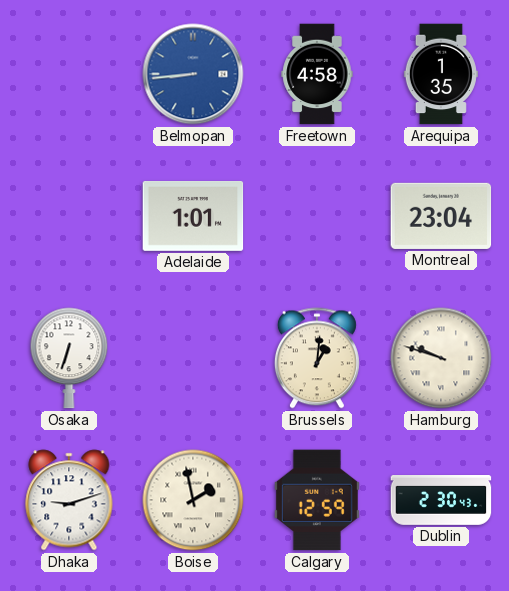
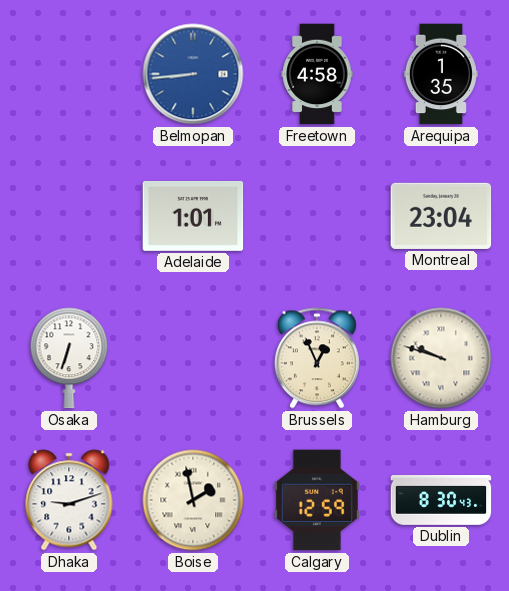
Brussels: 1:01 -> 12:56
Dublin: 2:30 -> 8:30
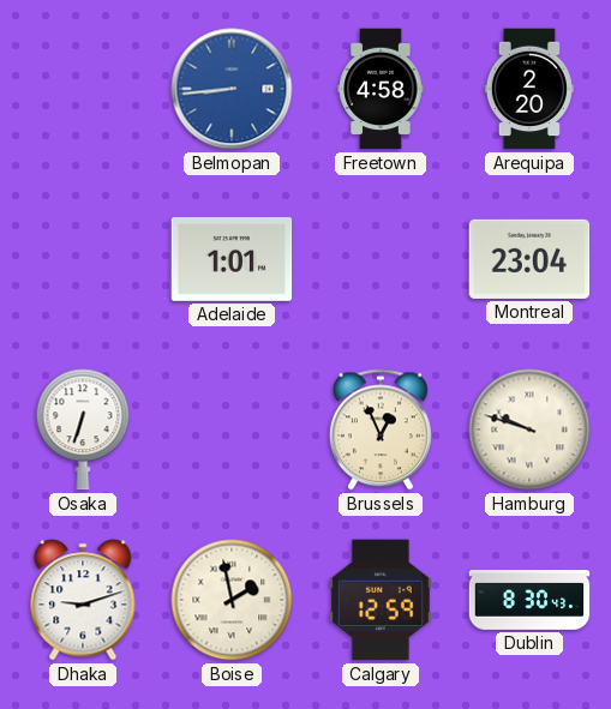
Arequipa: 1:35 -> 2:20
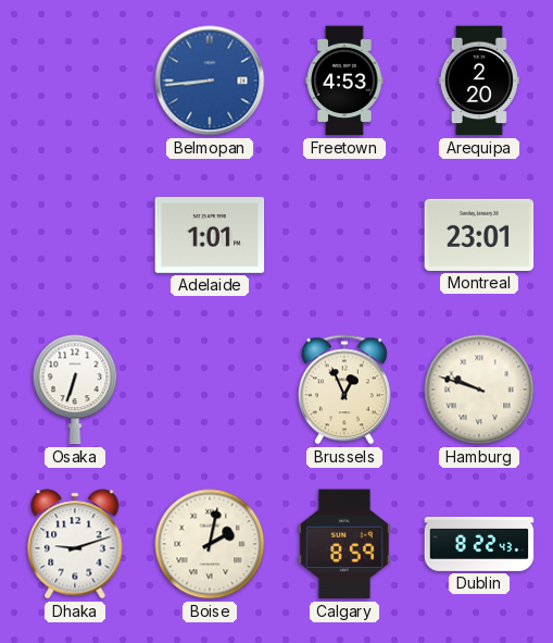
Freetown: 4:58 -> 4:53
Montreal: 23:04 -> 23:01
Boise: 1:58 -> 2:02
Calgary: 12:59 -> 8:59
Dublin: 8:30 -> 8:22
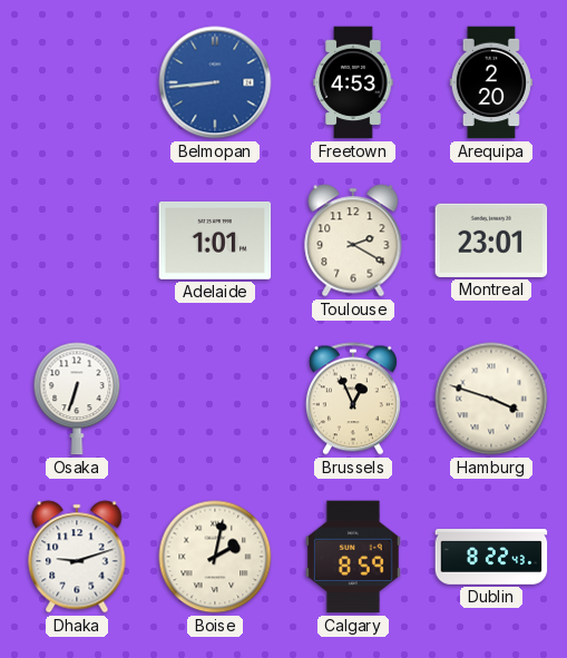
Toulouse: none -> 2:20
Hamburg: 9:48 -> 3:48
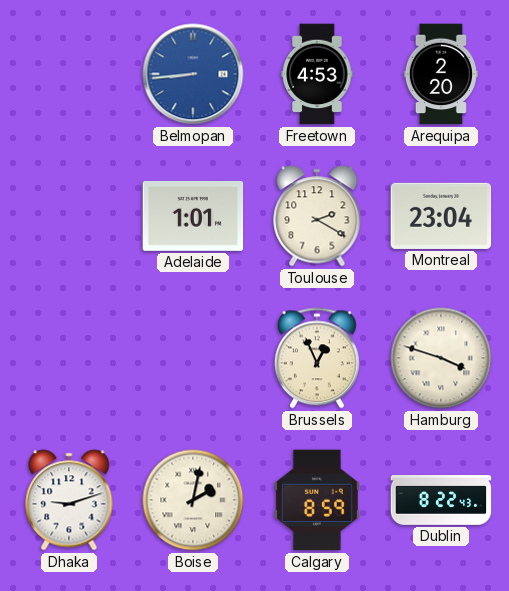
Montreal: 23:01 -> 23:04
Osaka: 6:33 -> none
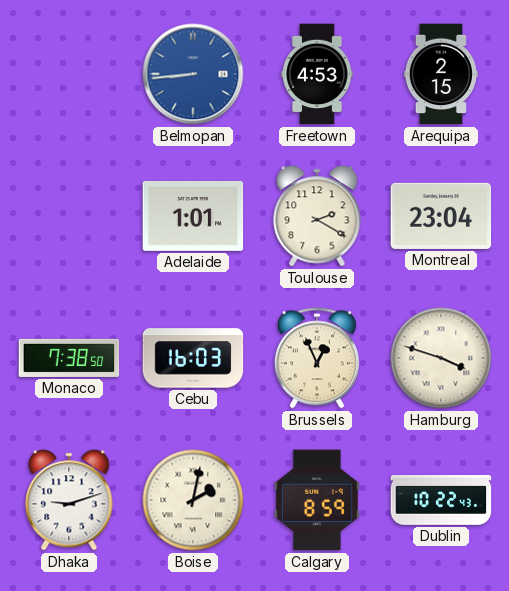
Arequipa: 2:20 -> 2:15
Monaco: none -> 7:38
Cebu: none -> 16:03
Dublin: 8:22 -> 10:22
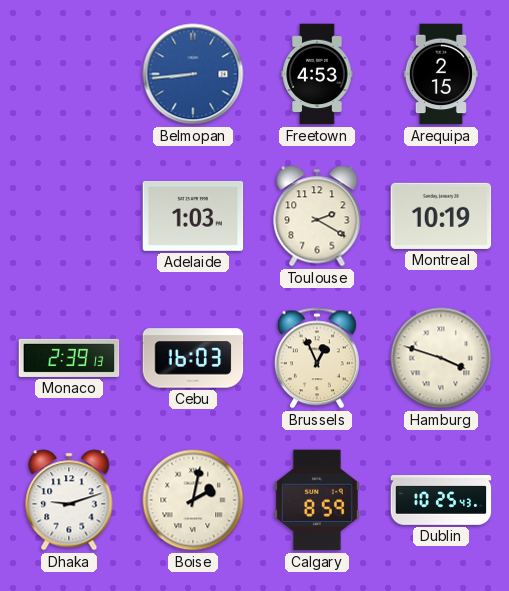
Adelaide: 1:01 -> 1:03
Montreal: 23:04 -> 10:19
Monaco: 7:38 -> 2:39
Dublin: 10:22 -> 10:25
